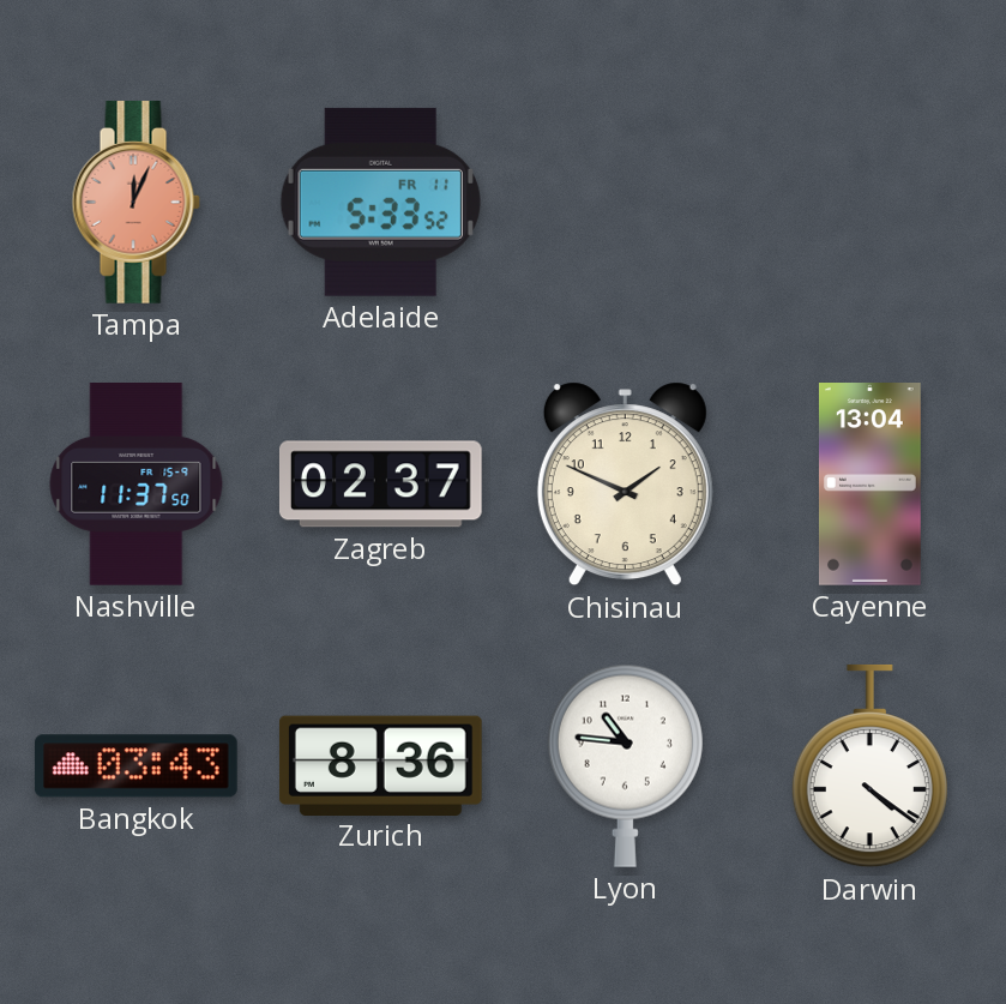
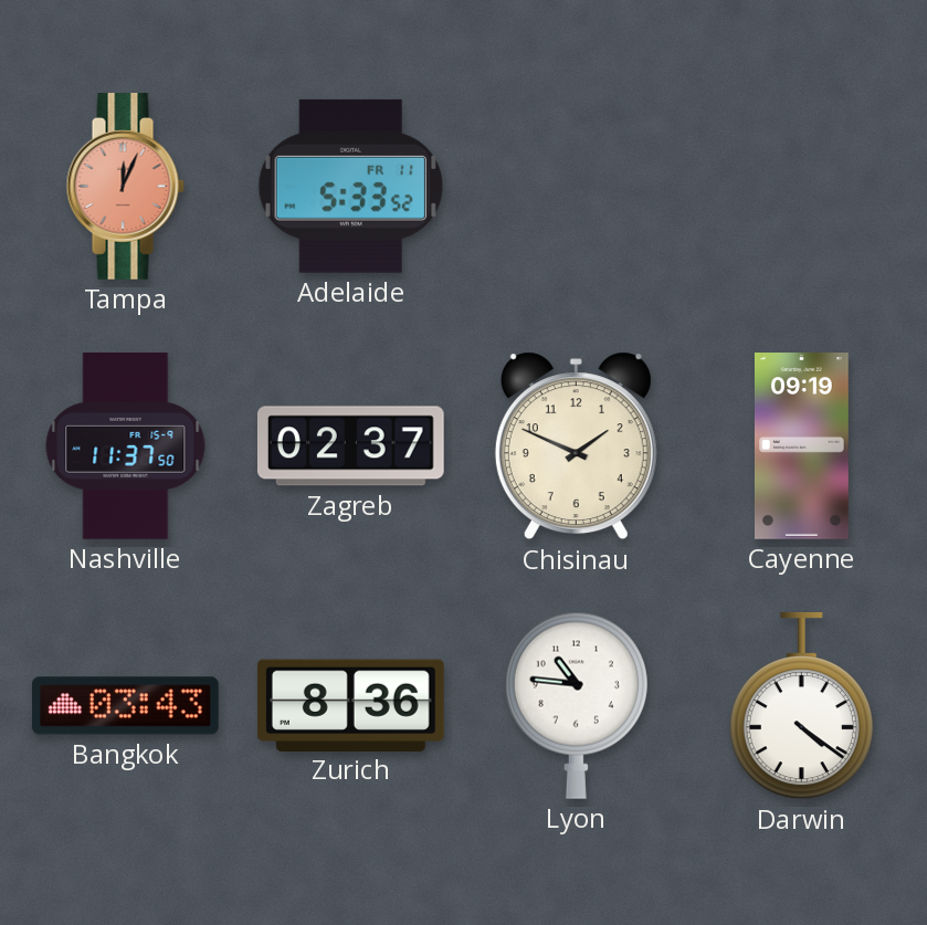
Cayenne: 13:04 -> 09:19
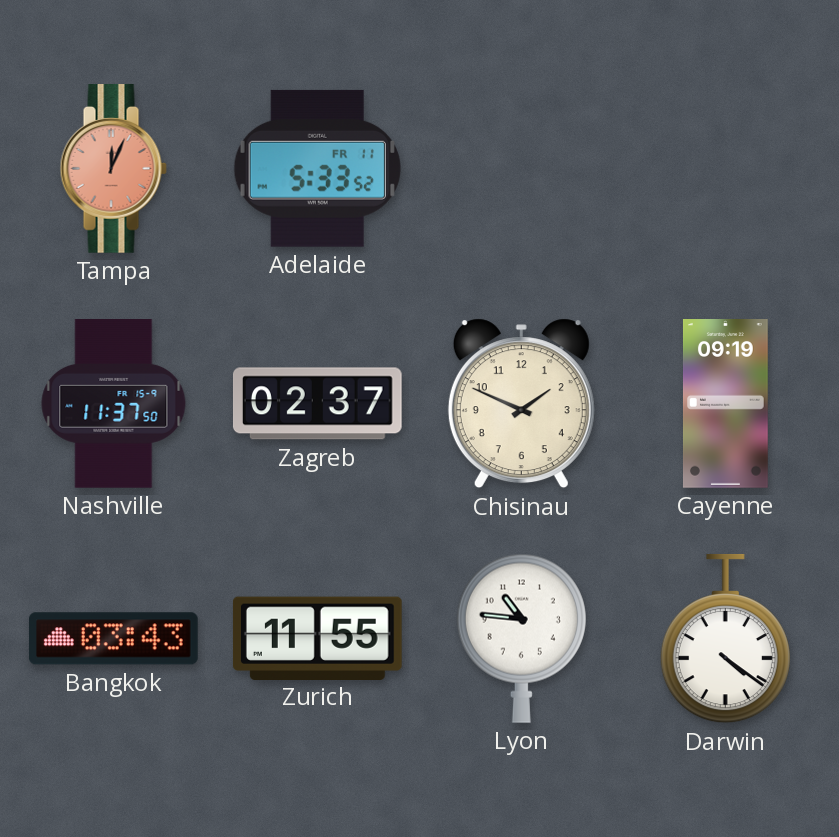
Zurich: 8:36 -> 11:55
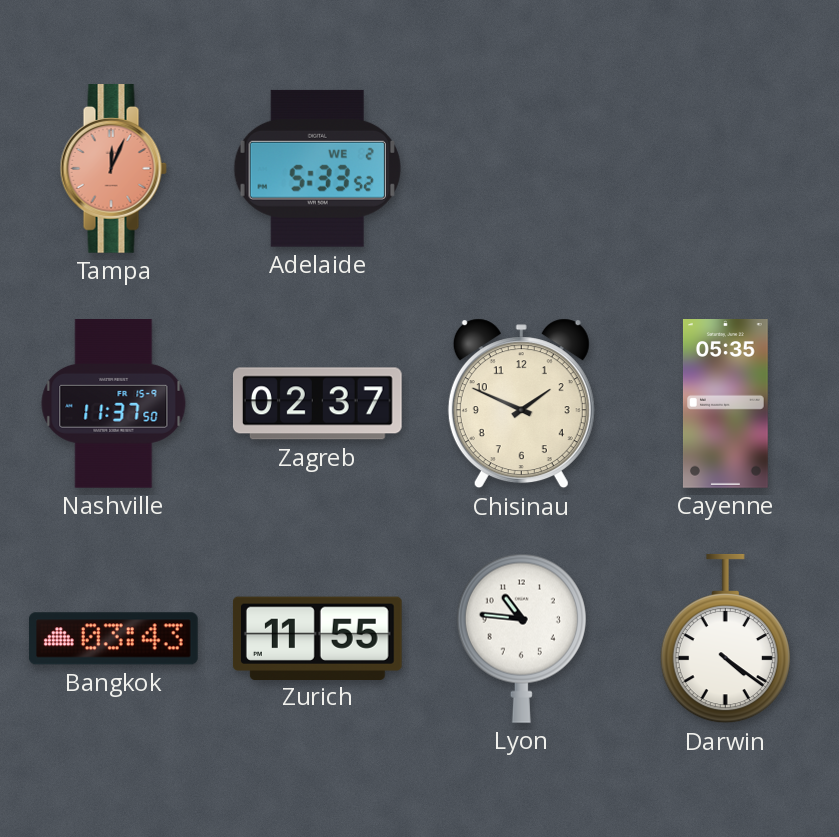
Adelaide date: FR 11 -> WE 2
Cayenne: 09:19 -> 05:35
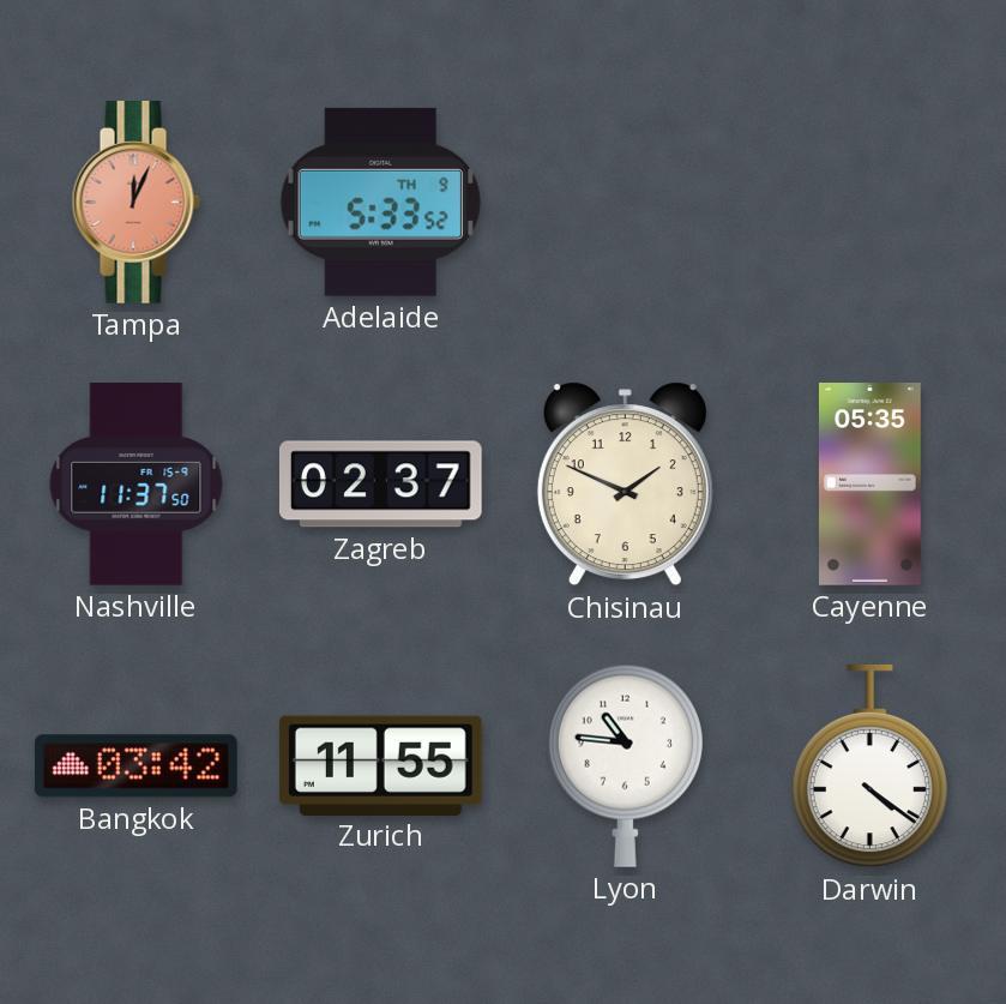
Adelaide date: WE 2 -> TH 9
Bangkok: 03:43 -> 03:42
